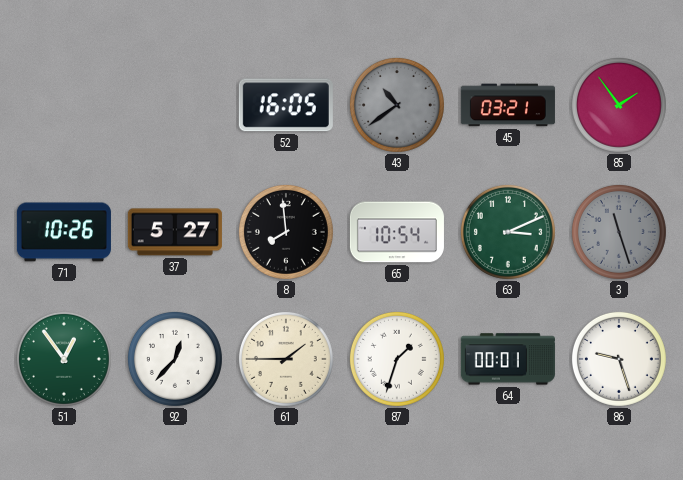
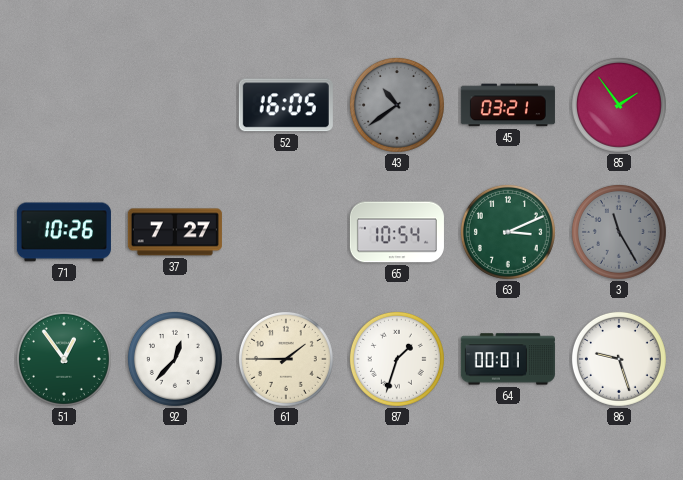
37: 5:27 -> 7:27
8: 7:59 -> none
3: 11:27 -> 11:25
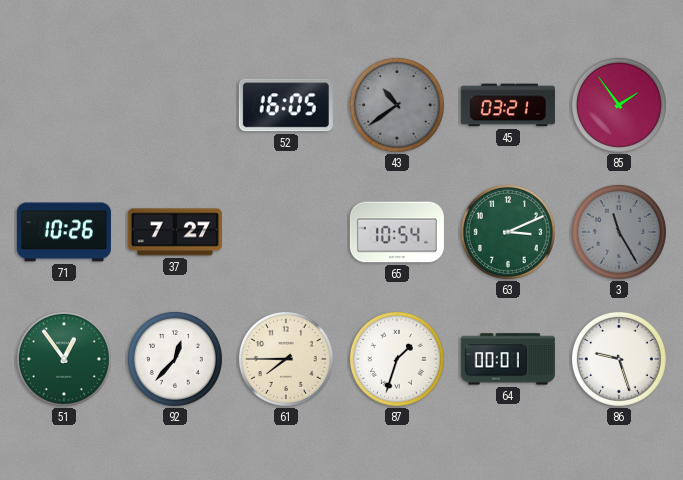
61: 1:45 -> 7:45
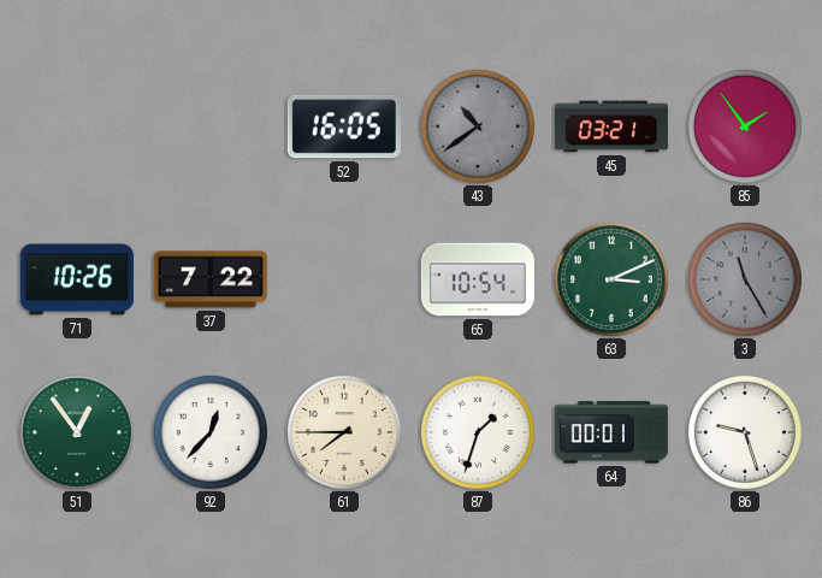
37: 7:27 -> 7:22
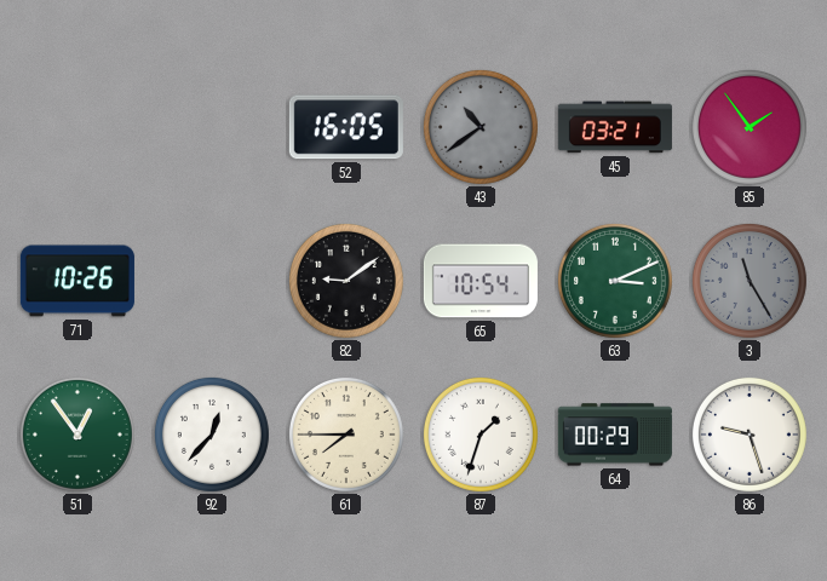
37: 7:22 -> none
82: none -> 9:09
64: 00:01 -> 00:29
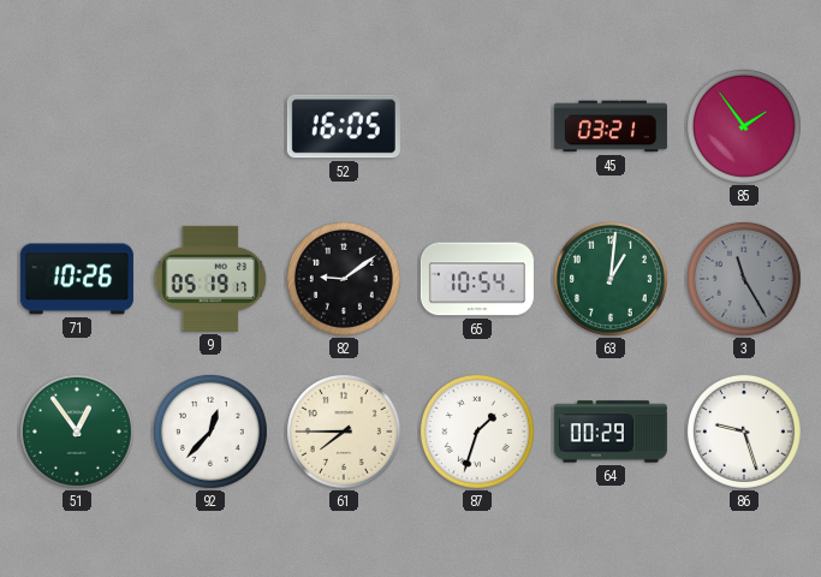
43: 10:39 -> none
9: none -> 05:19
63: 3:11 -> 1:01
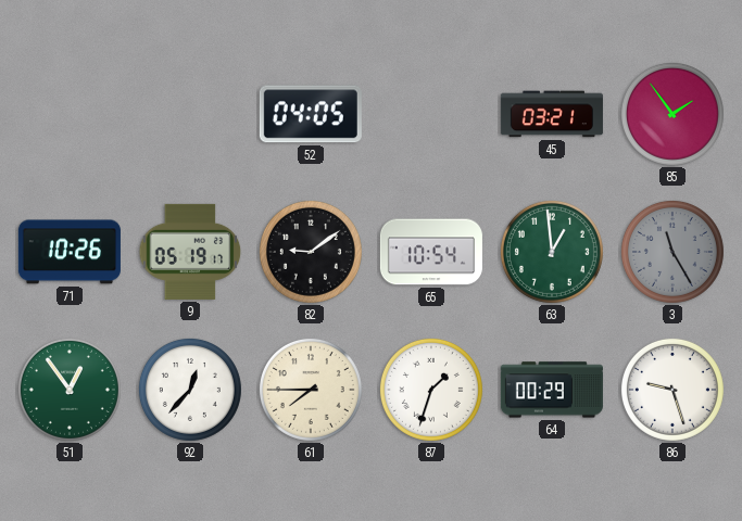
52: 16:05 -> 04:05
63: 1:01 -> 12:59
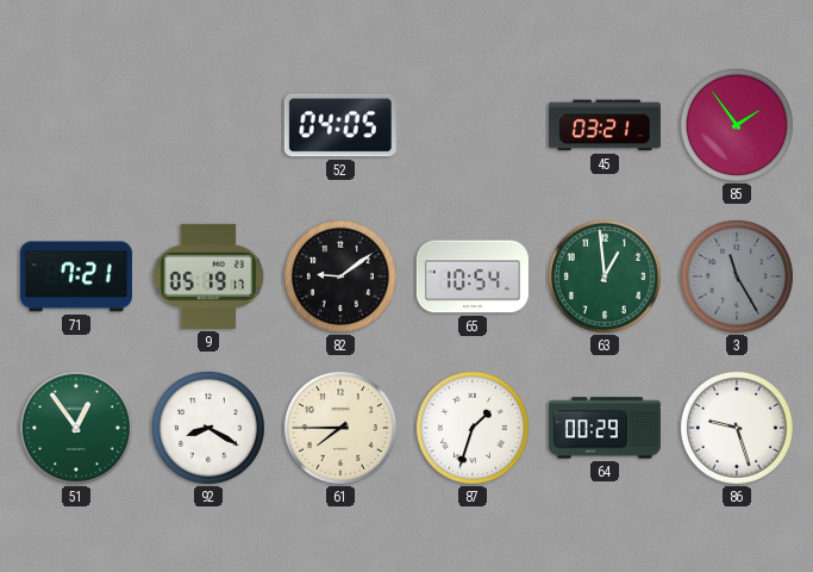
71: 10:26 -> 7:21
92: 12:37 -> 8:20
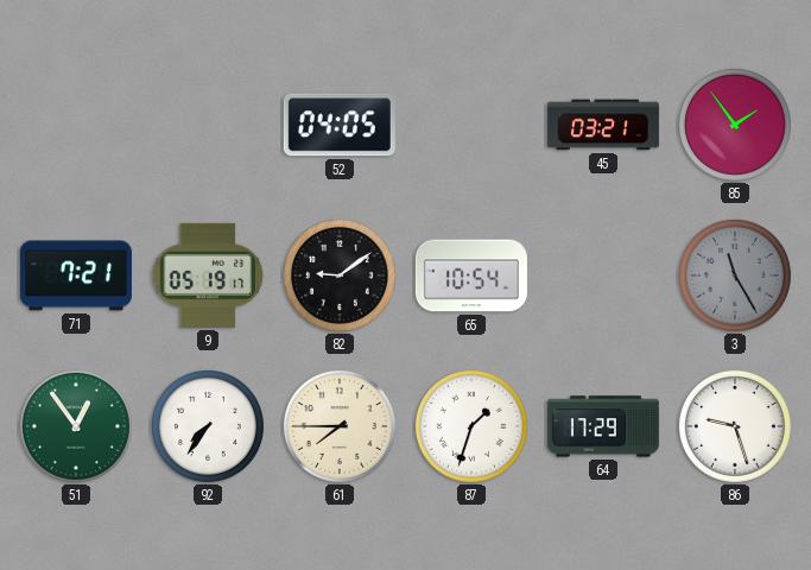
63: 12:59 -> none
92: 8:20 -> 7:36
64: 00:29 -> 17:29
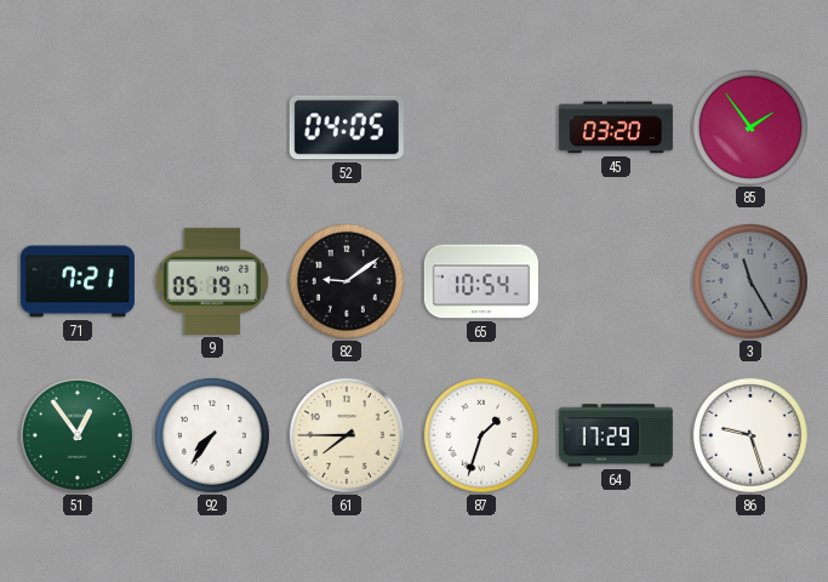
45: 03:21 -> 03:20
